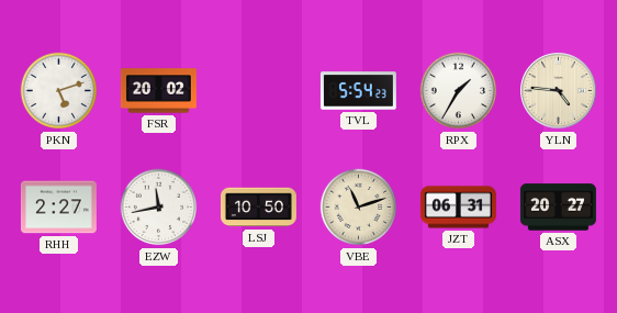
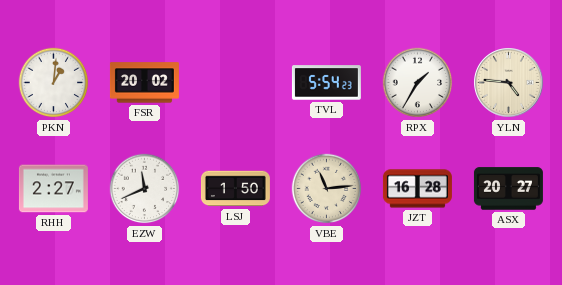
PKN: 5:12 -> 1:01
EZW: 11:43 -> 11:41
LSJ: 10:50 -> 1:50
VBE: 11:12 -> 11:14
JZT: 06:31 -> 16:28
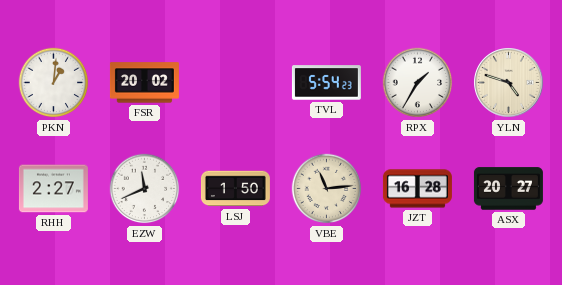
YLN: 4:46 -> 4:48
